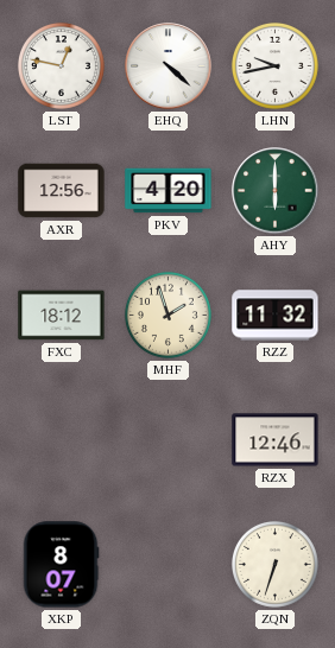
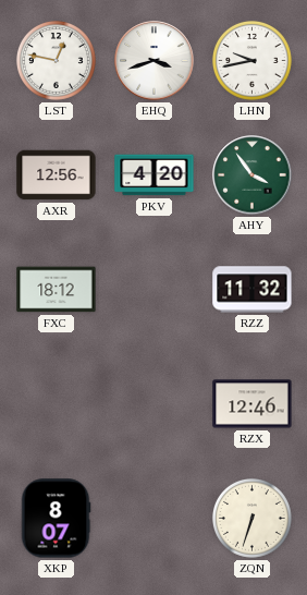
EHQ: 4:22 -> 3:42
AHY: 6:00 -> 3:54
MHF: 1:57 -> none
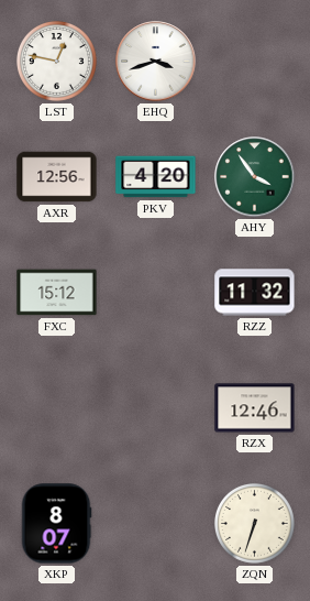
LHN: 9:43 -> none
FXC: 18:12 -> 15:12
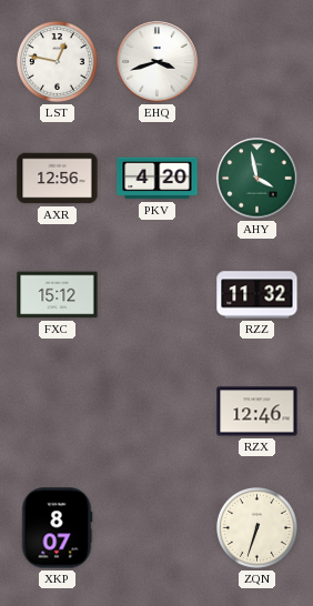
AHY: 3:54 -> 3:58
